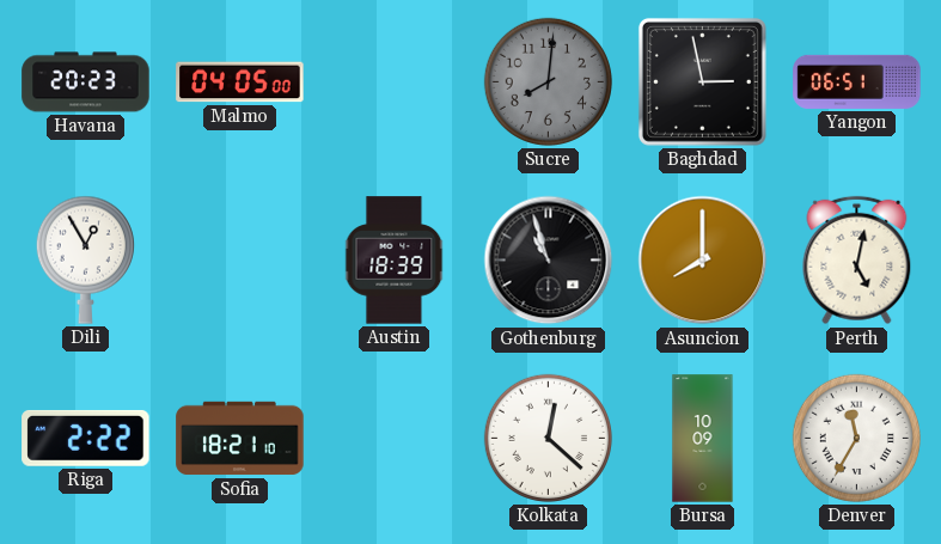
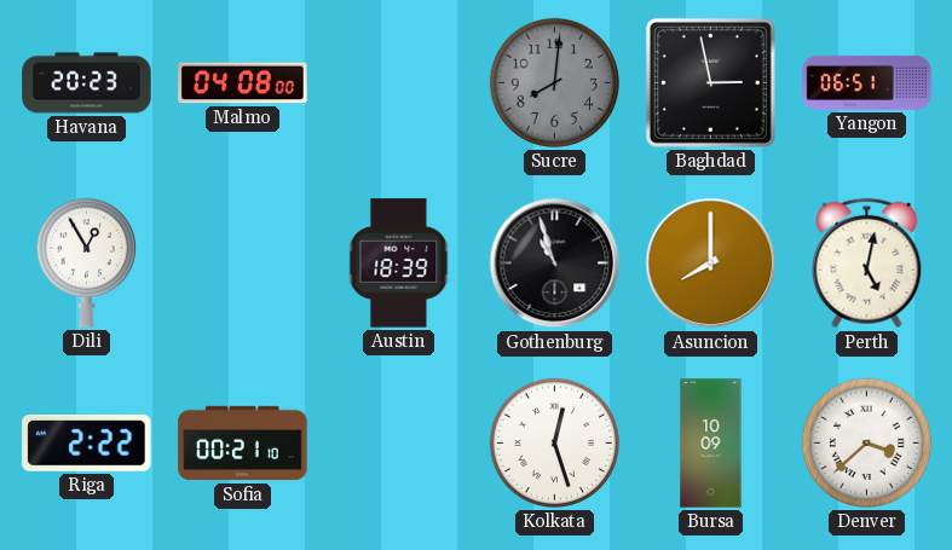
Malmo: 04:05 -> 04:08
Sofia: 18:21 -> 00:21
Kolkata: 12:22 -> 12:27
Denver: 11:35 -> 3:38
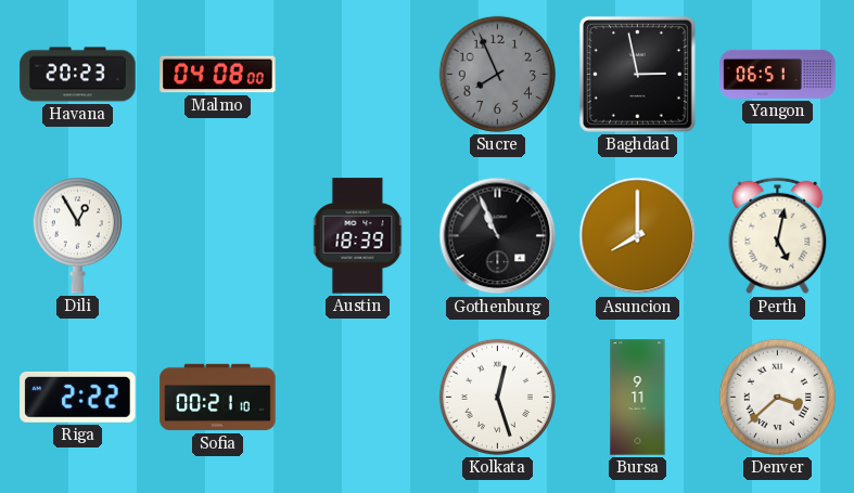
Sucre: 8:01 -> 7:56
Gothenburg: 10:57 -> 10:56
Bursa: 10:09 -> 9:11
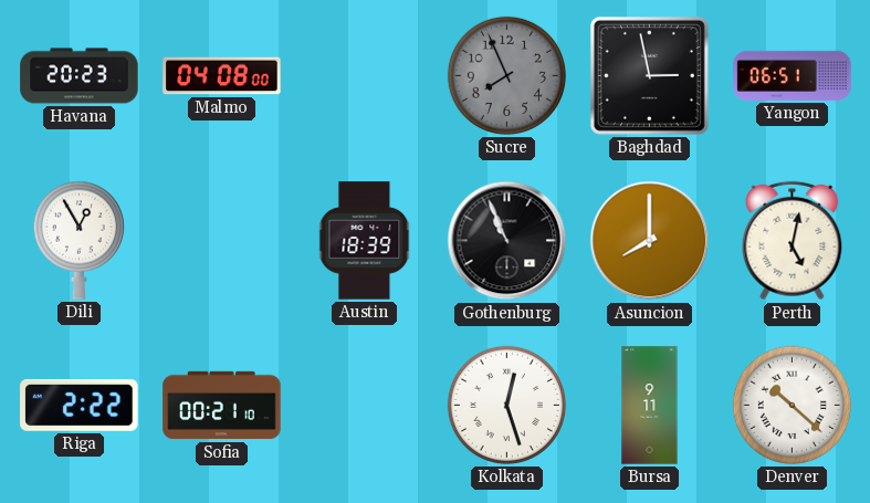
Denver: 3:38 -> 10:22
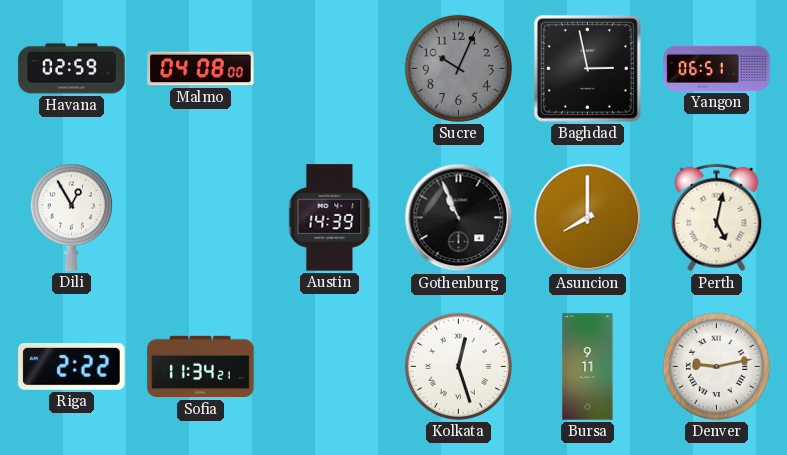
Havana: 20:23 -> 02:59
Sucre: 7:56 -> 10:04
Austin: 18:39 -> 14:39
Sofia: 00:21 -> 11:34
Denver: 10:22 -> 9:13
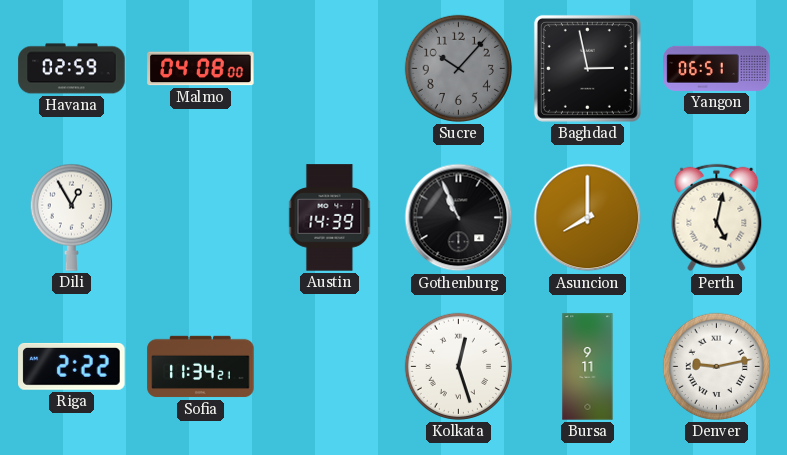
Sucre: 10:04 -> 10:07
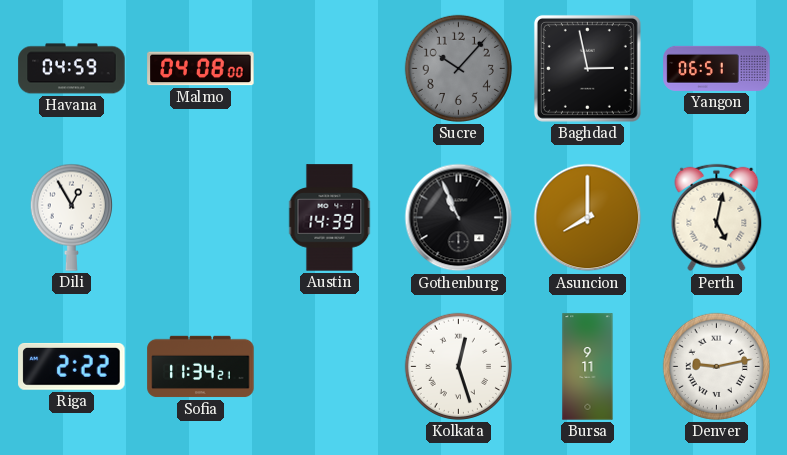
Havana: 02:59 -> 04:59
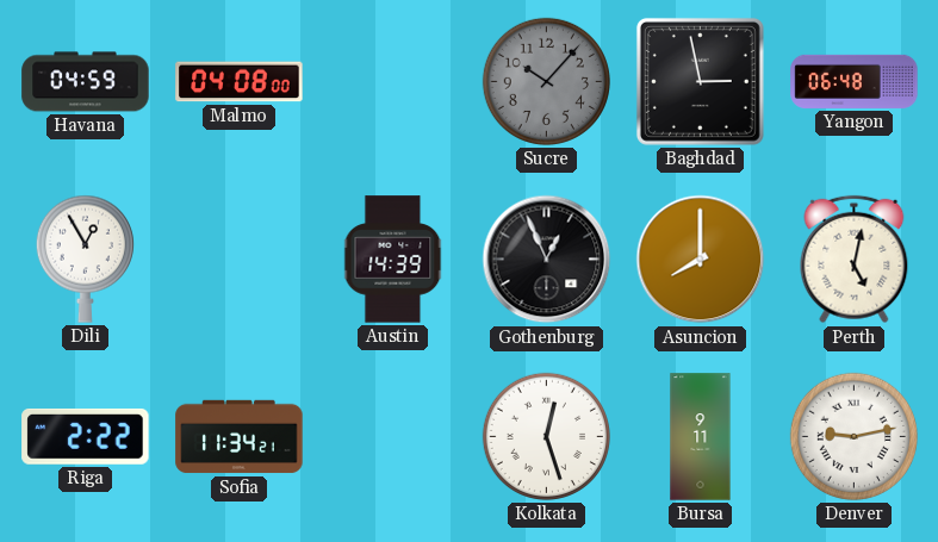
Yangon: 06:51 -> 06:48
Gothenburg: 10:56 -> 12:56
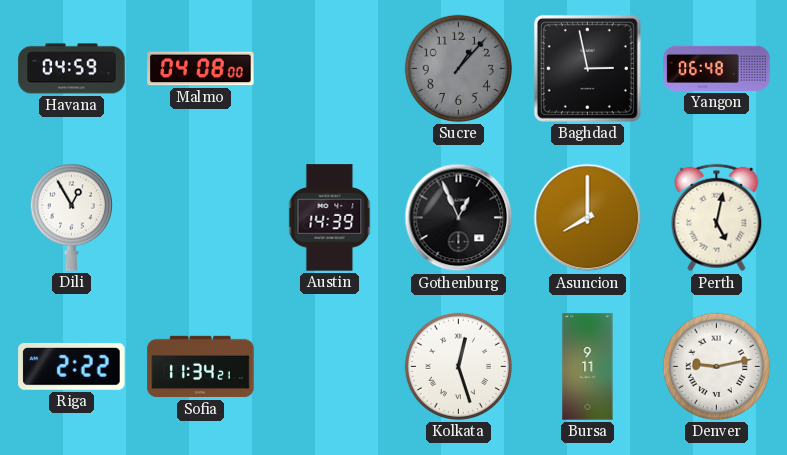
Sucre: 10:07 -> 1:07
